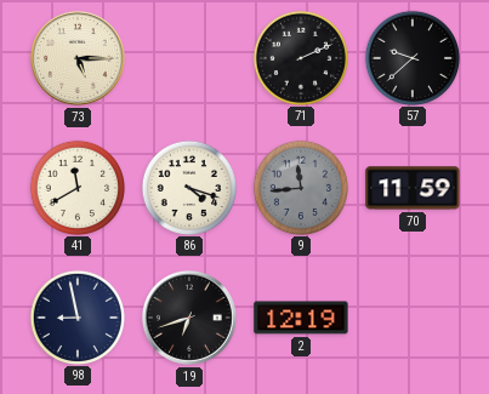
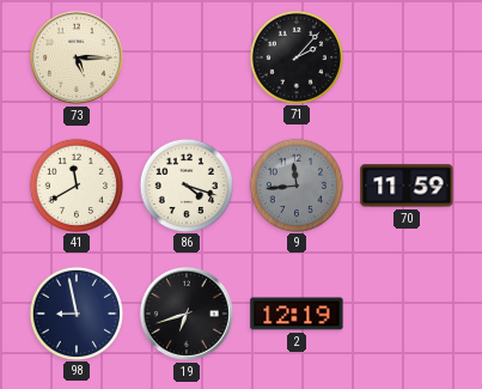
71: 2:11 -> 2:07
57: 9:38 -> none
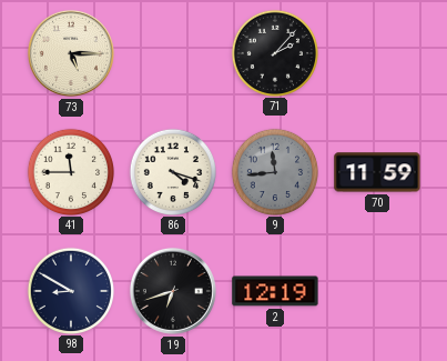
41: 11:40 -> 11:45
98: 8:58 -> 8:50
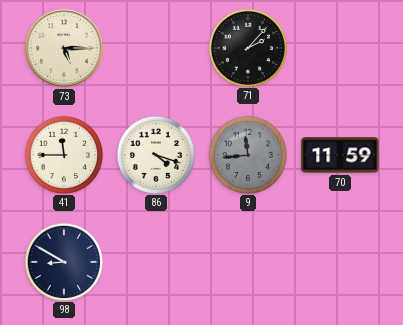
19: 6:42 -> none
2: 12:19 -> none
